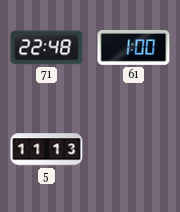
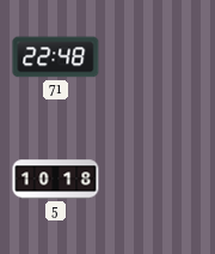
61: 1:00 -> none
5: 11:13 -> 10:18
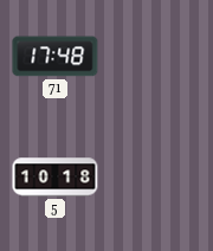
71: 22:48 -> 17:48
